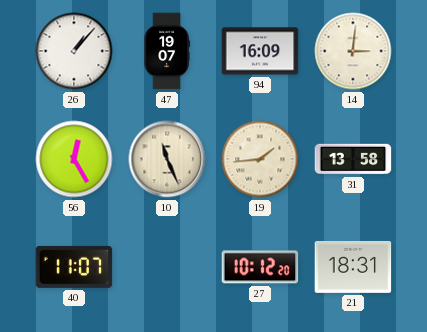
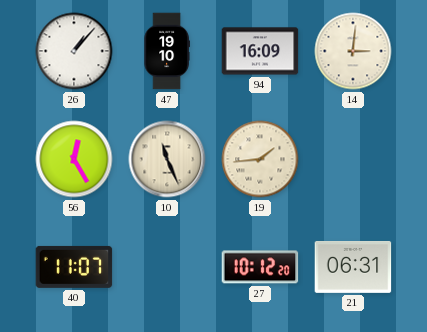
47: 19:07 -> 19:10
31: 13:58 -> none
21: 18:31 -> 06:31
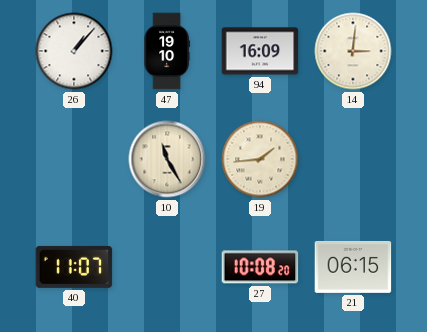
56: 12:25 -> none
10: 11:26 -> 11:25
27: 10:12 -> 10:08
21: 06:31 -> 06:15
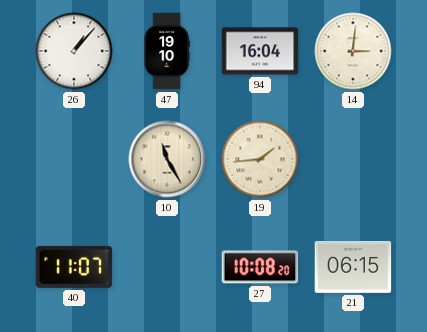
94: 16:09 -> 16:04
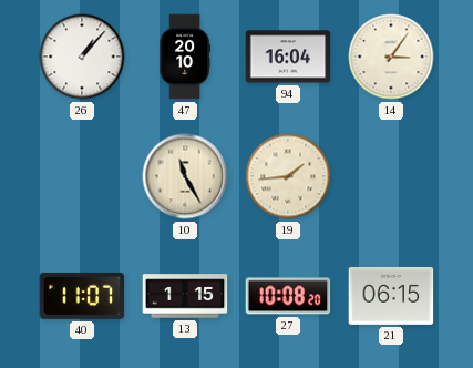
47: 19:10 -> 20:10
14: 3:01 -> 3:06
13: none -> 1:15
